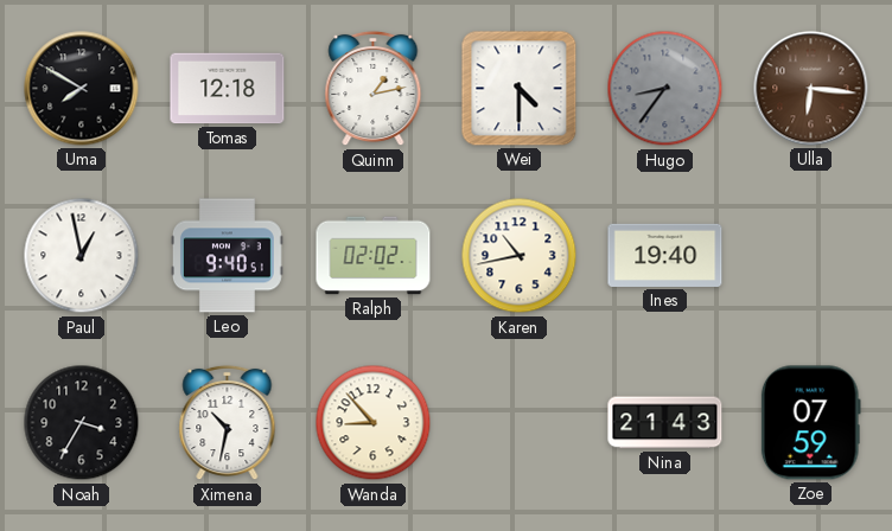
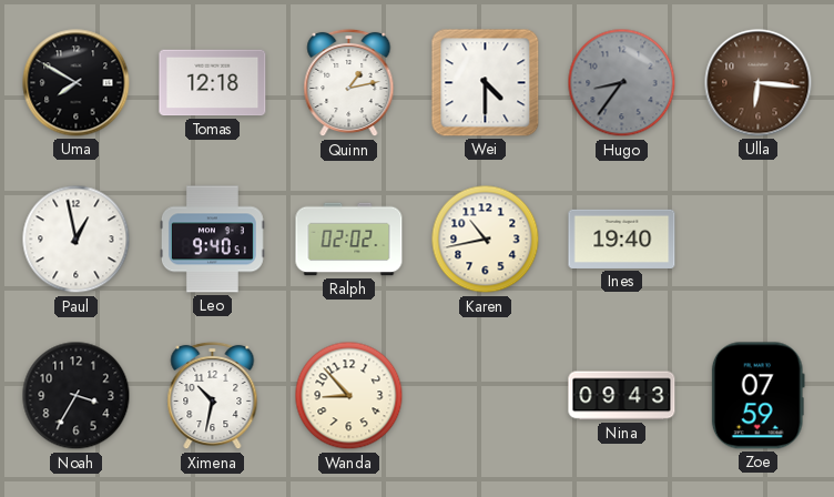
Nina: 21:43 -> 09:43
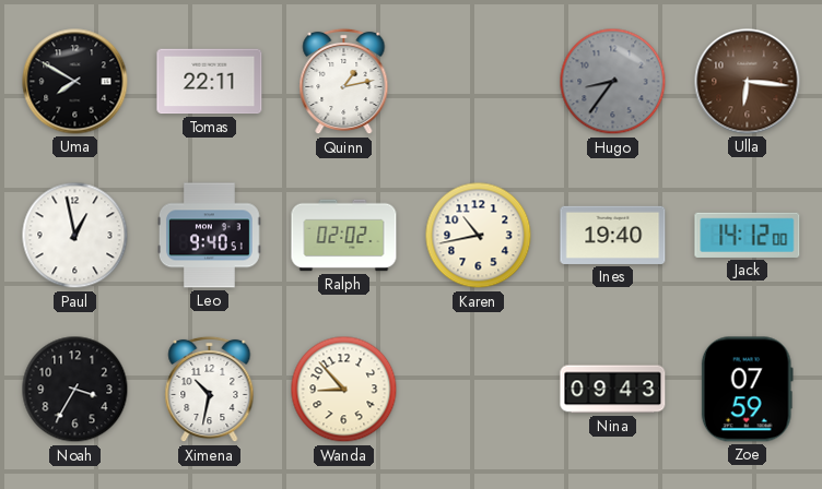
Tomas: 12:18 -> 22:11
Wei: 4:30 -> none
Jack: none -> 14:12
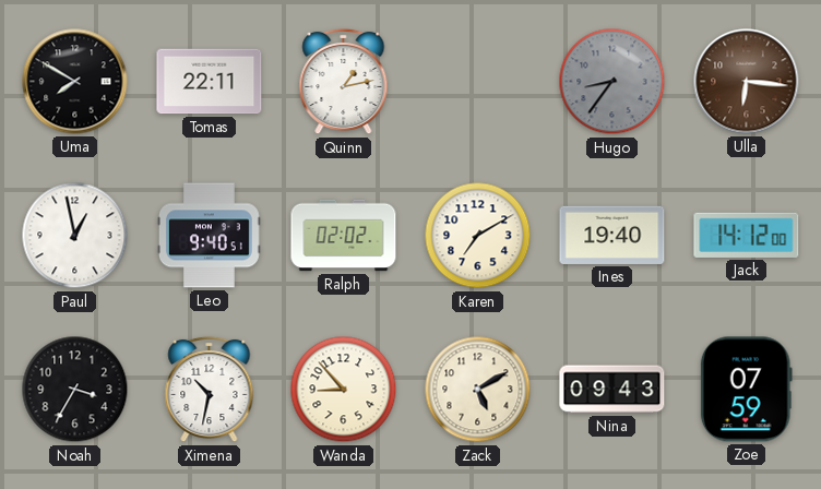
Karen: 10:43 -> 7:10
Zack: none -> 5:10
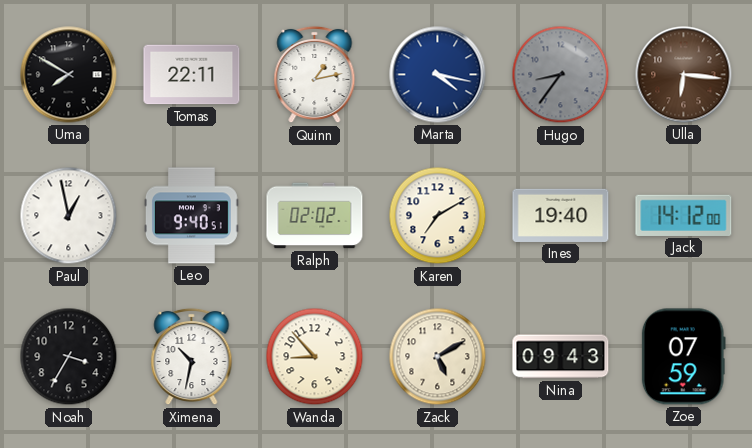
Marta: none -> 4:17
